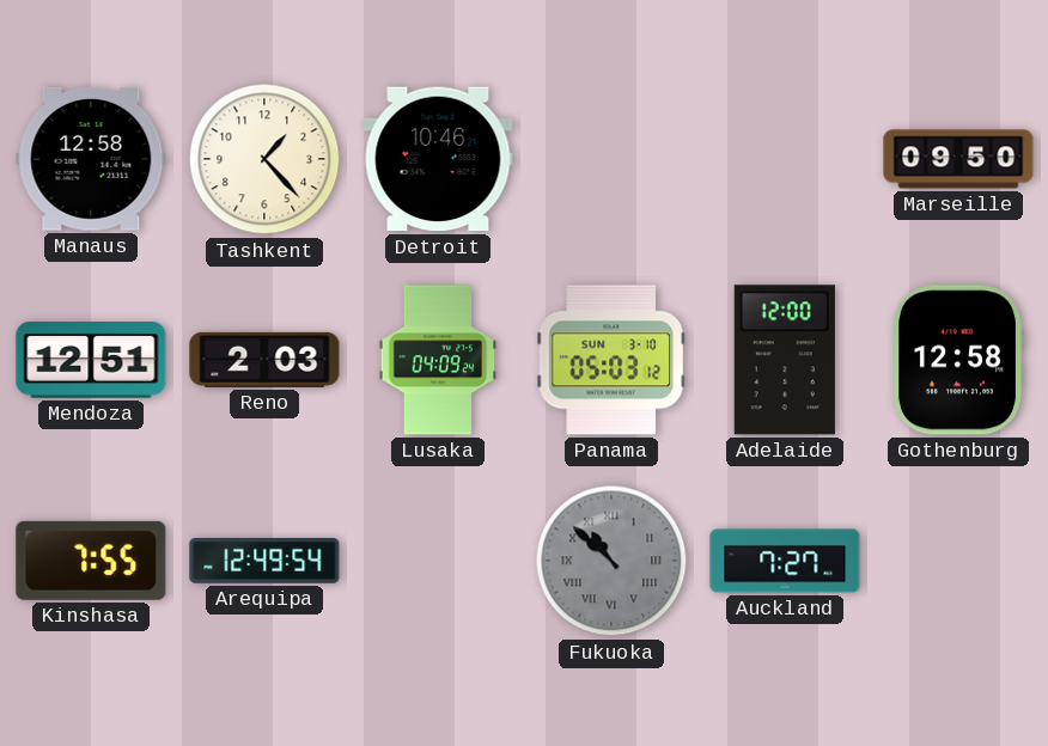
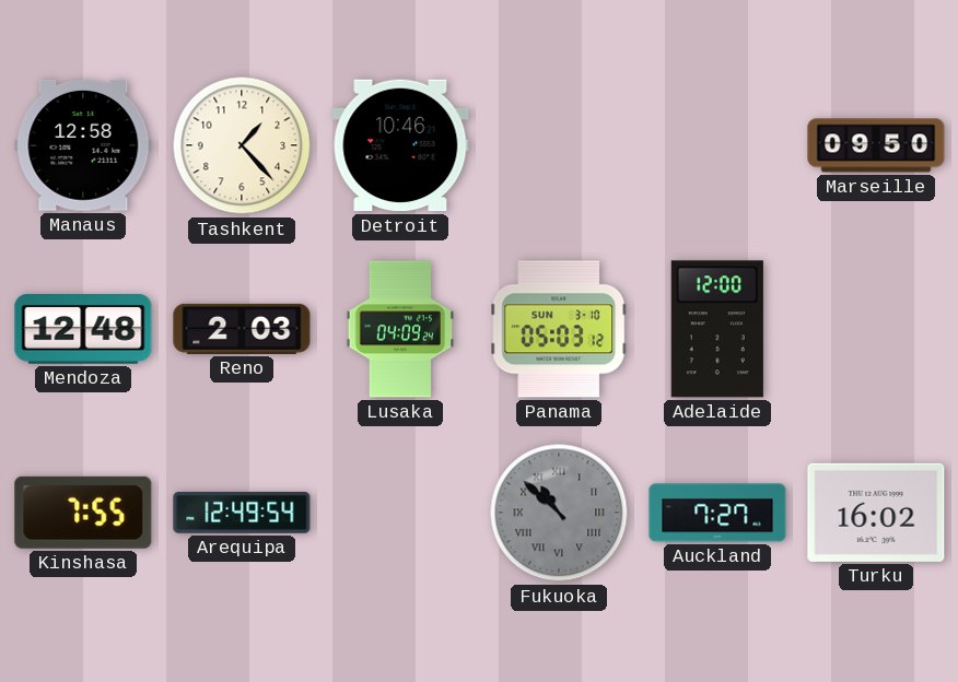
Mendoza: 12:51 -> 12:48
Gothenburg: 12:58 -> none
Turku: none -> 16:02
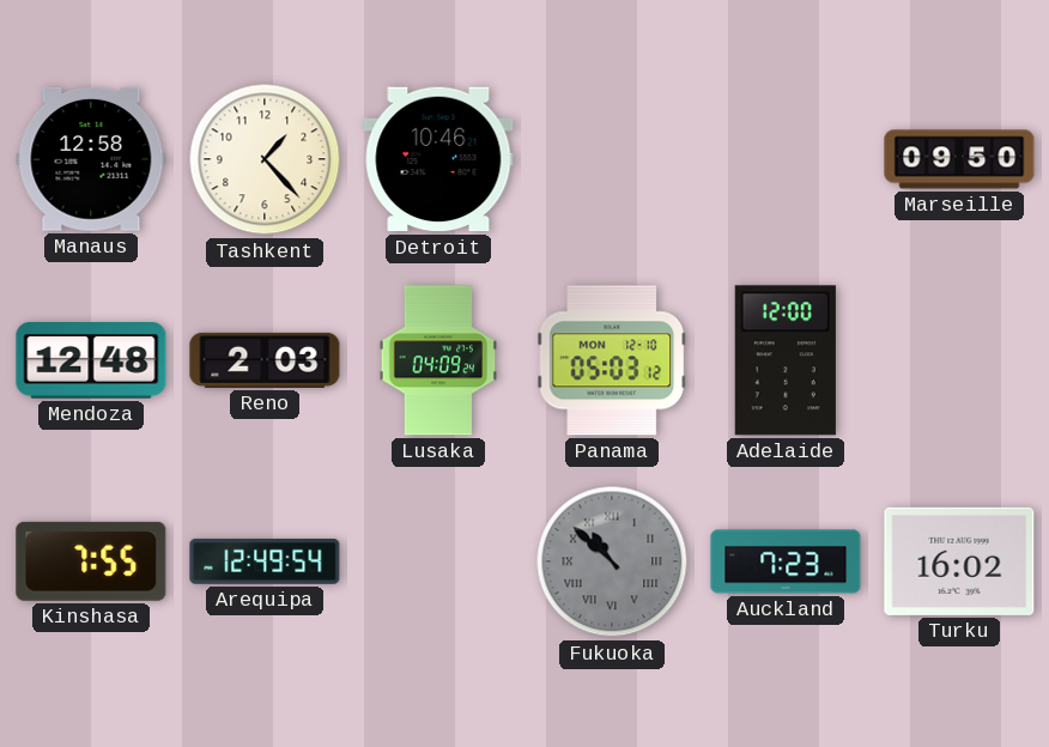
Panama date: SUN 3-10 -> MON 12-10
Auckland: 7:27 -> 7:23
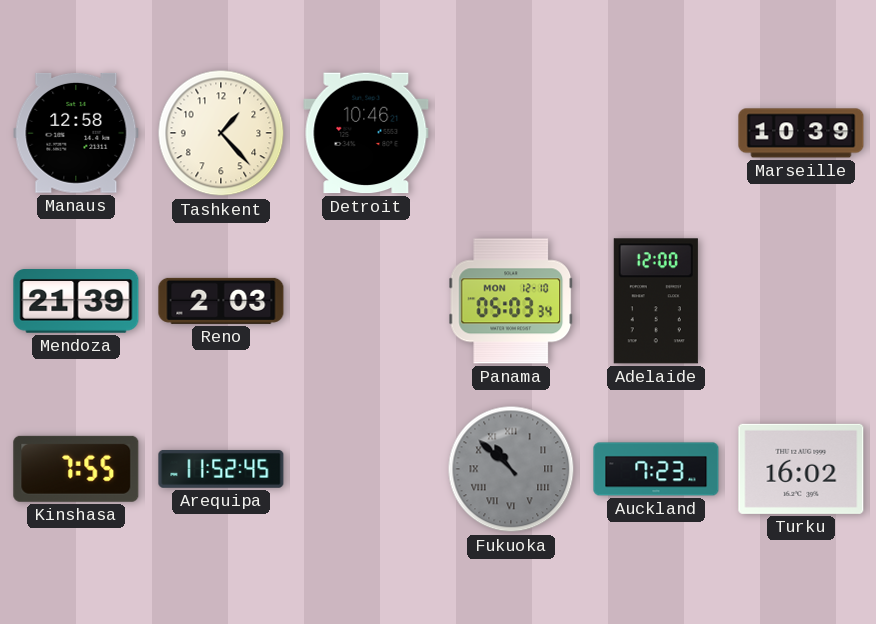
Marseille: 09:50 -> 10:39
Mendoza: 12:48 -> 21:39
Lusaka: 04:09 -> none
Panama: 05:03:12 -> 05:03:34
Arequipa: 12:49 -> 11:52
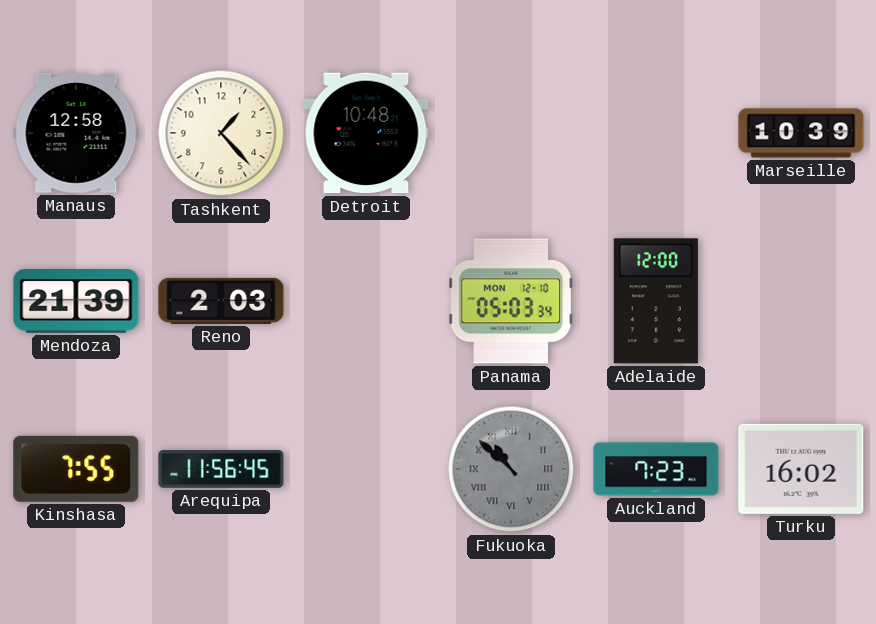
Detroit: 10:46 -> 10:48
Arequipa: 11:52 -> 11:56
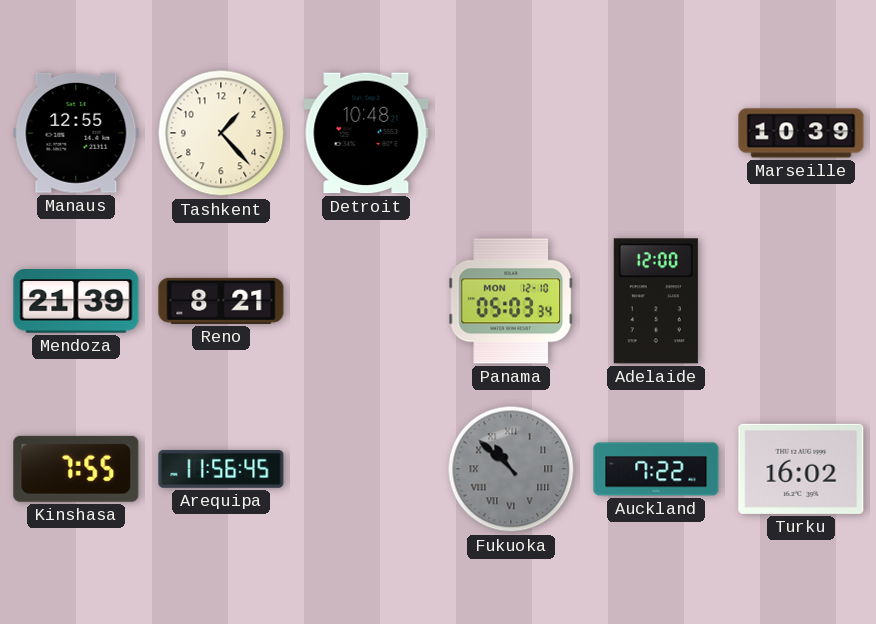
Manaus: 12:58 -> 12:55
Reno: 2:03 -> 8:21
Auckland: 7:23 -> 7:22
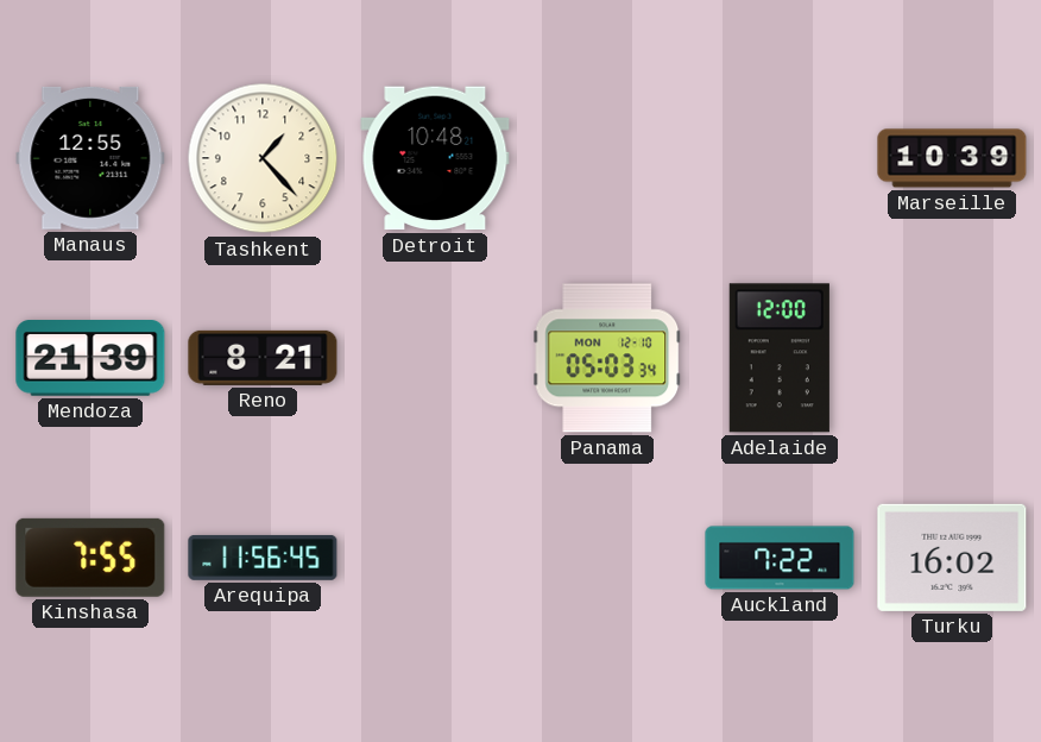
Fukuoka: 10:52 -> none
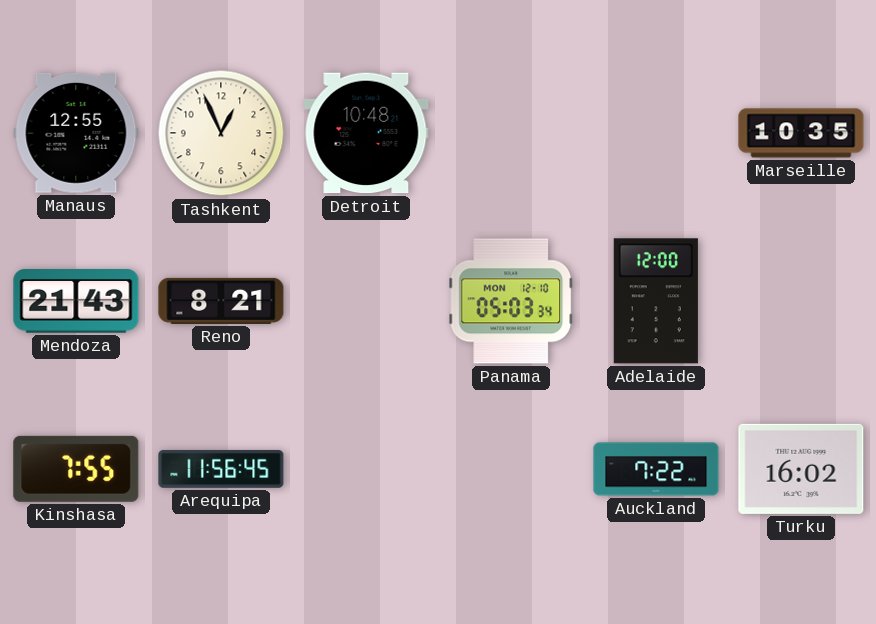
Tashkent: 1:23 -> 12:56
Marseille: 10:39 -> 10:35
Mendoza: 21:39 -> 21:43
